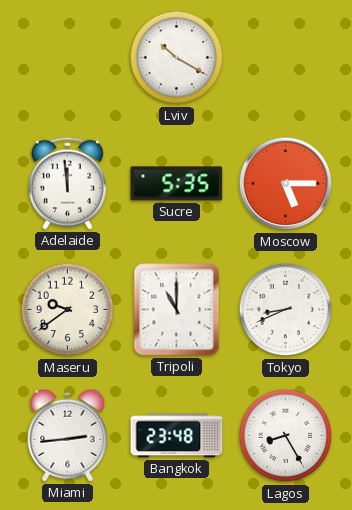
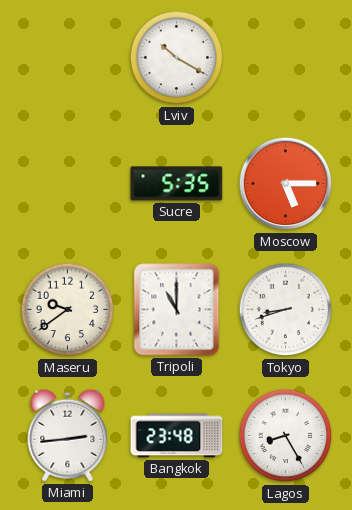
Adelaide: 11:59 -> none
Tokyo: 8:41 -> 8:42
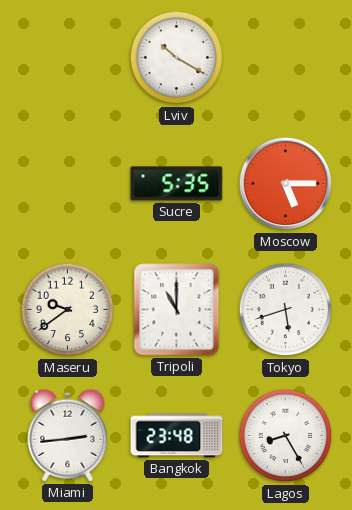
Tokyo: 8:42 -> 5:42
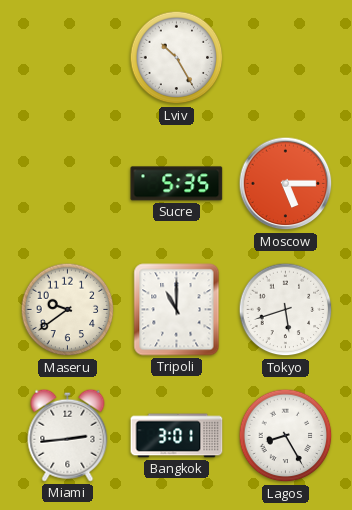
Lviv: 10:20 -> 10:25
Bangkok: 23:48 -> 3:01
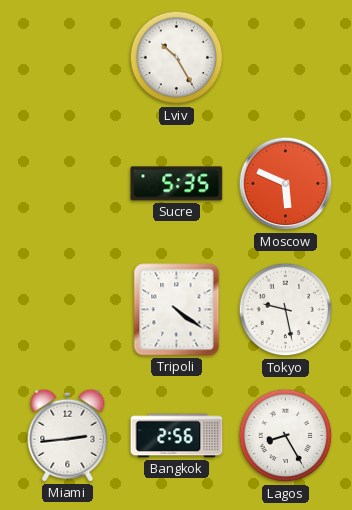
Moscow: 5:15 -> 5:49
Maseru: 9:39 -> none
Tripoli: 11:00 -> 4:21
Tokyo: 5:42 -> 9:28
Bangkok: 3:01 -> 2:56
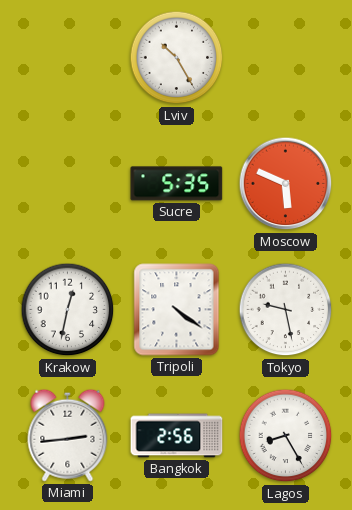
Krakow: none -> 12:32
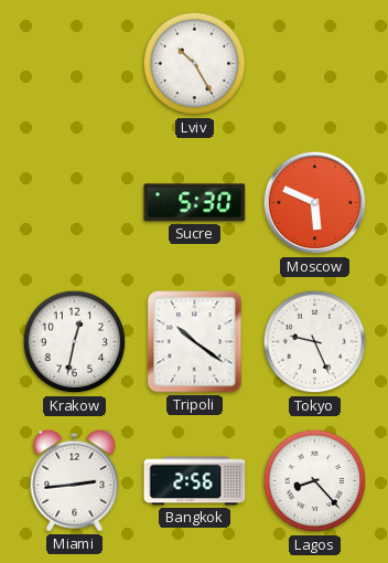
Sucre: 5:35 -> 5:30
Tripoli: 4:21 -> 10:21
Tokyo: 9:28 -> 9:26
Lagos: 8:25 -> 8:23
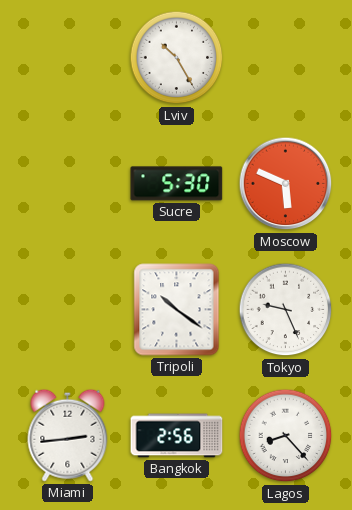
Krakow: 12:32 -> none
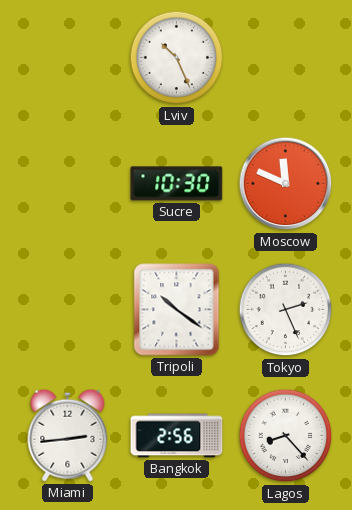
Lviv: 10:25 -> 10:26
Sucre: 5:30 -> 10:30
Moscow: 5:49 -> 11:49
Tokyo: 9:26 -> 2:26
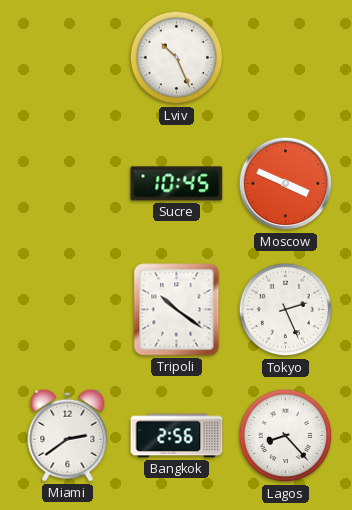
Sucre: 10:30 -> 10:45
Moscow: 11:49 -> 3:49
Miami: 2:44 -> 2:39
